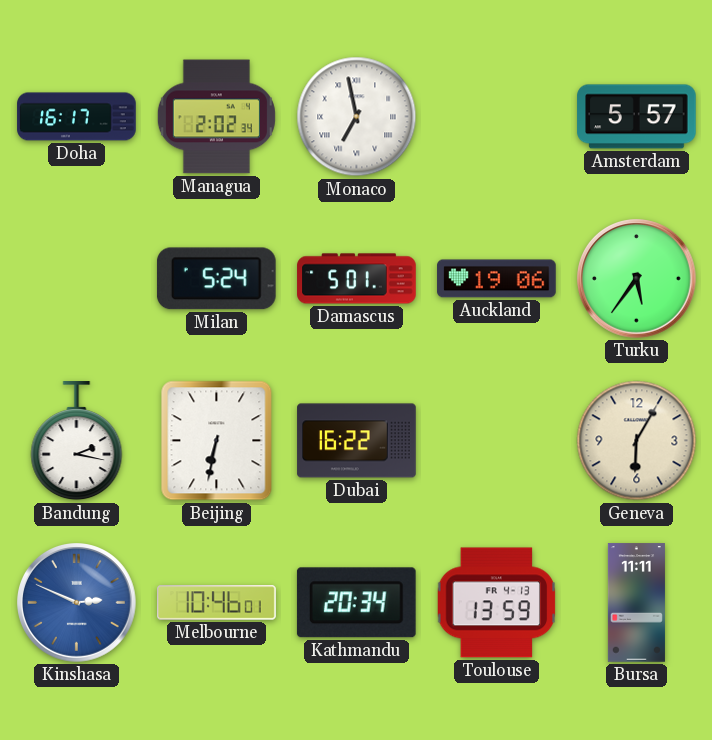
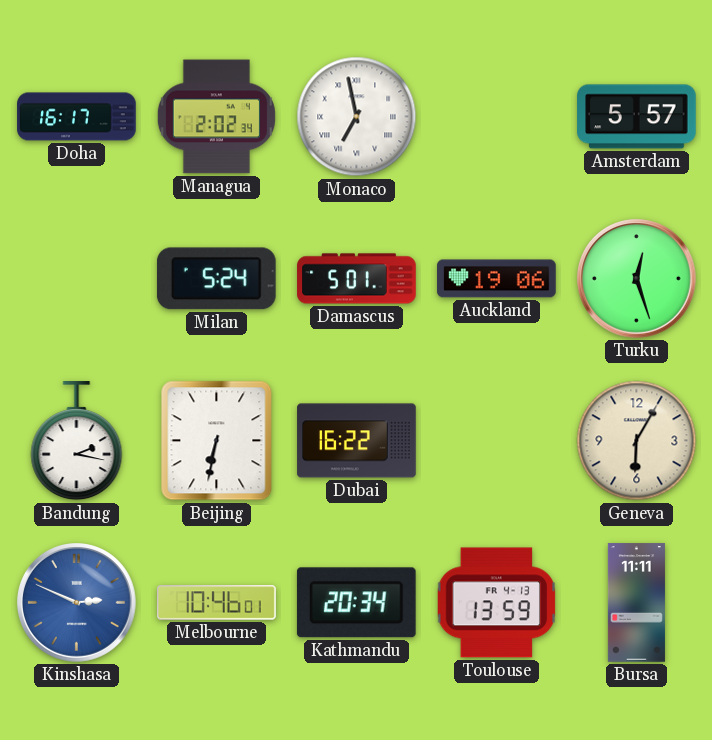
Turku: 5:36 -> 12:27
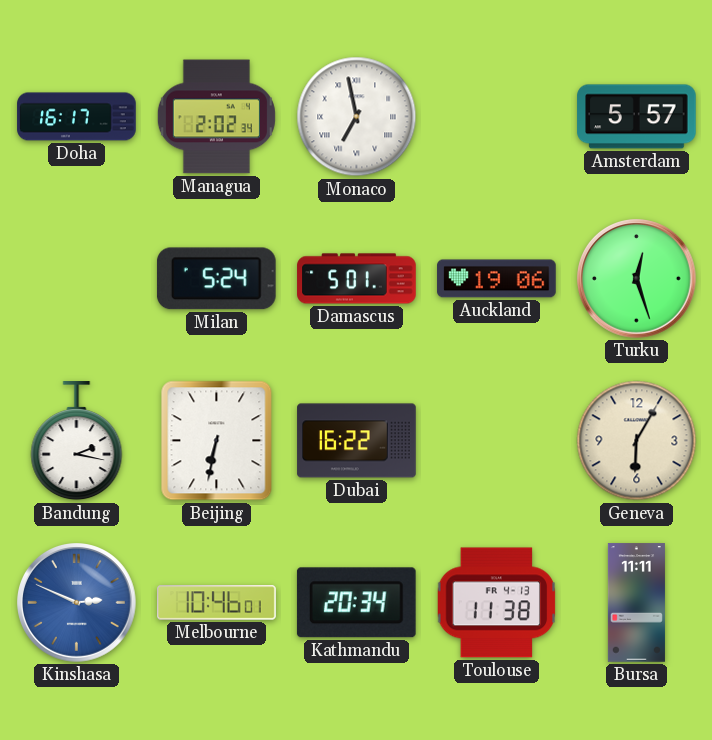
Toulouse: 13:59 -> 11:38
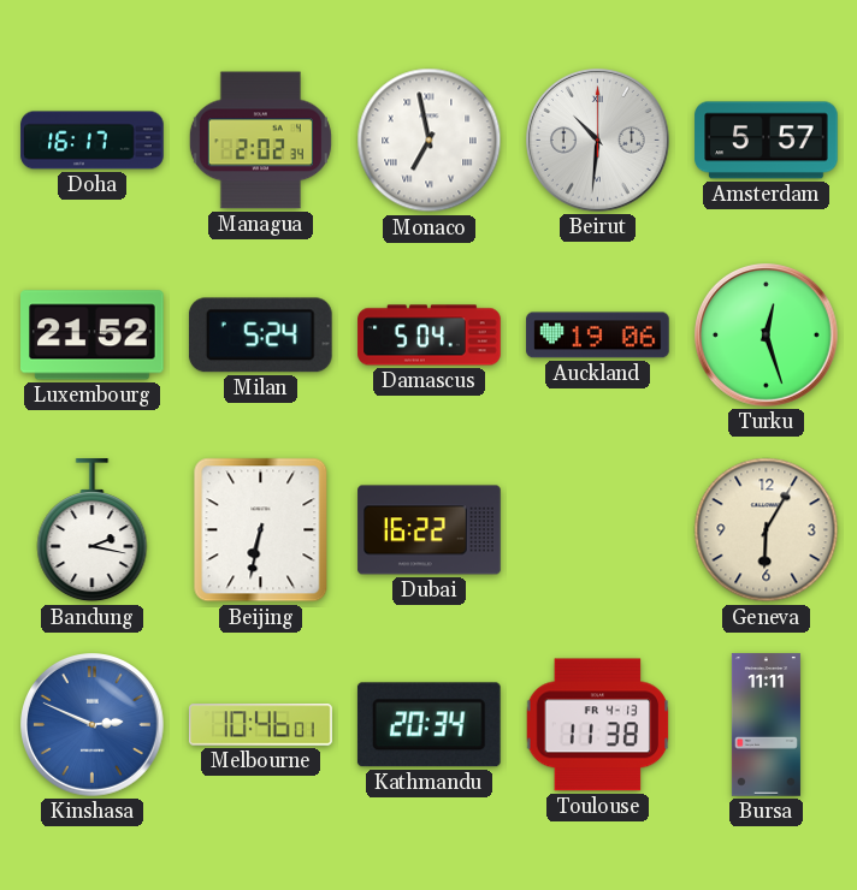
Beirut: none -> 10:31
Luxembourg: none -> 21:52
Damascus: 5:01 -> 5:04
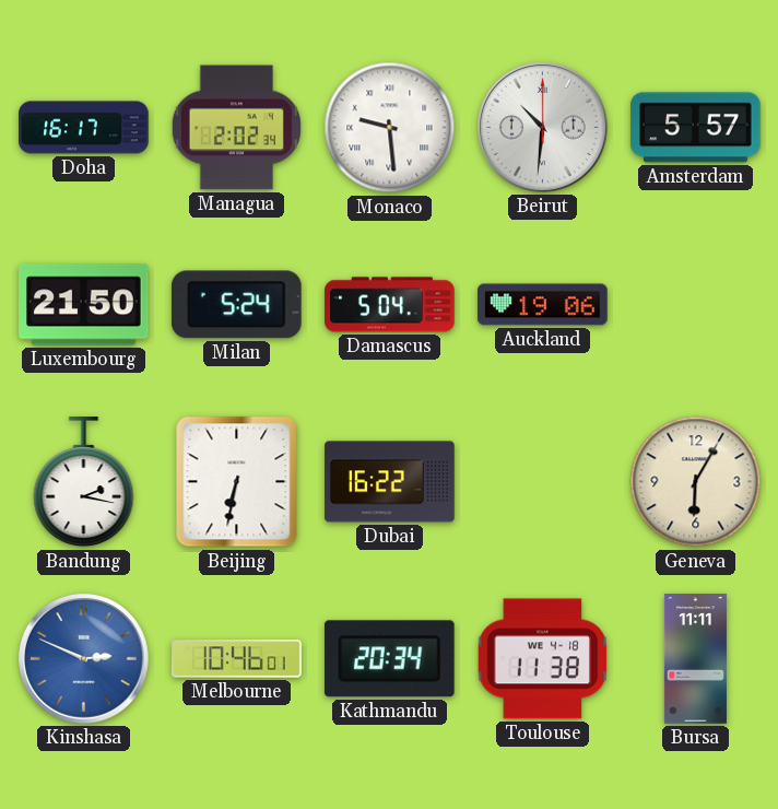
Monaco: 6:58 -> 9:29
Luxembourg: 21:52 -> 21:50
Turku: 12:27 -> none
Toulouse date: FR 4-13 -> WE 4-18
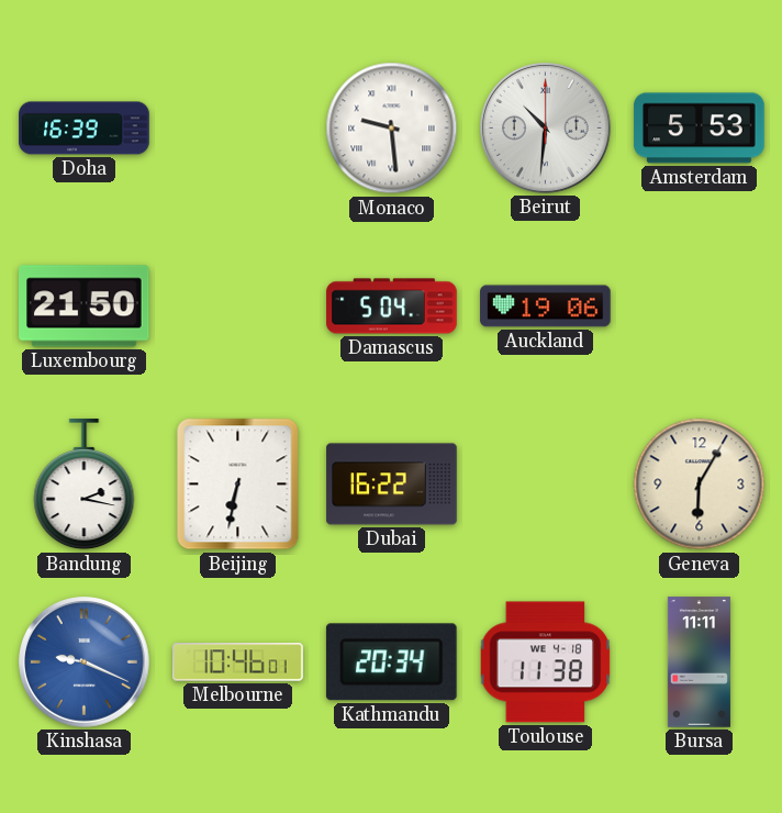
Doha: 16:17 -> 16:39
Managua: 2:02 -> none
Amsterdam: 5:57 -> 5:53
Milan: 5:24 -> none
Kinshasa: 2:49 -> 9:19
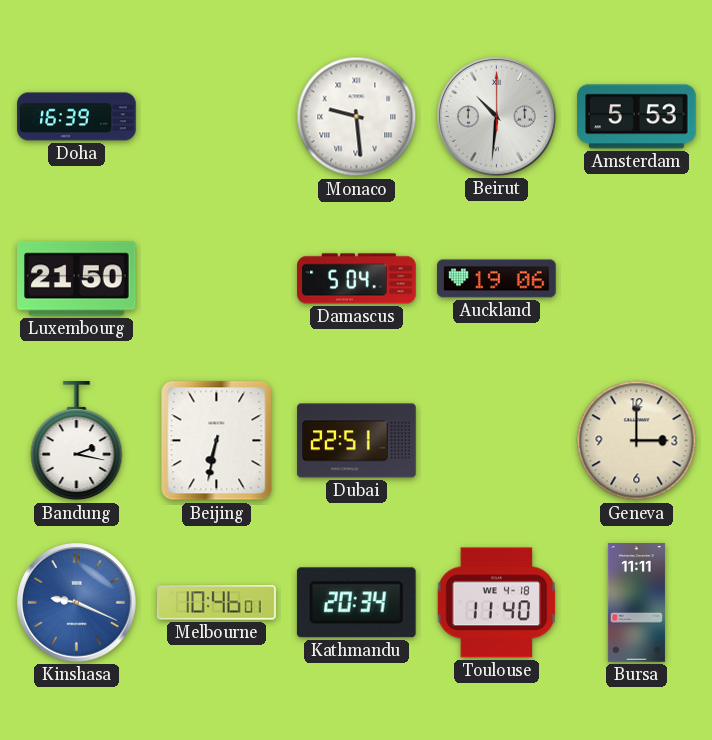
Dubai: 16:22 -> 22:51
Geneva: 6:05 -> 3:00
Toulouse: 11:38 -> 11:40
